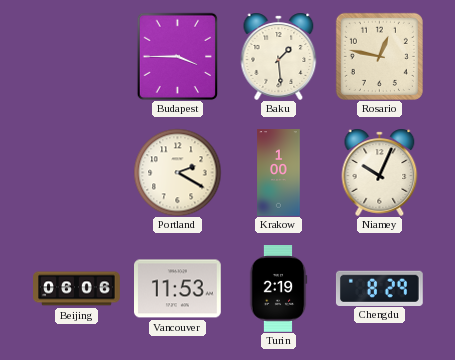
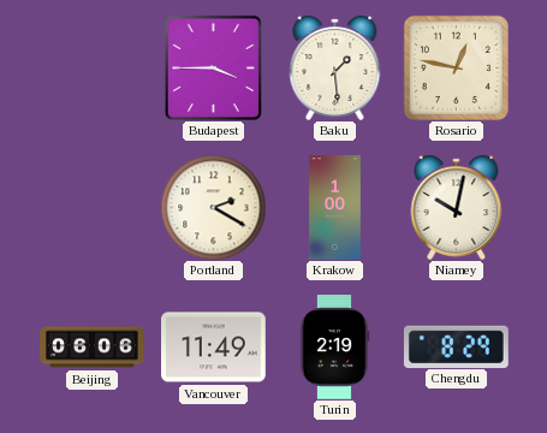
Niamey: 10:04 -> 10:02
Vancouver: 11:53 -> 11:49
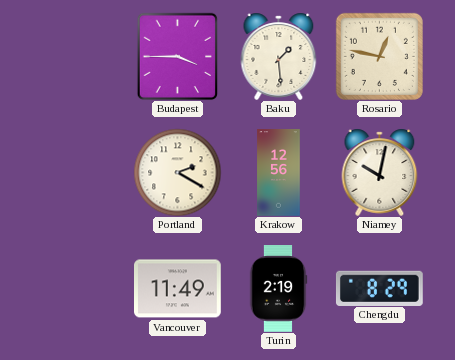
Krakow: 1:00 -> 12:56
Beijing: 06:06 -> none
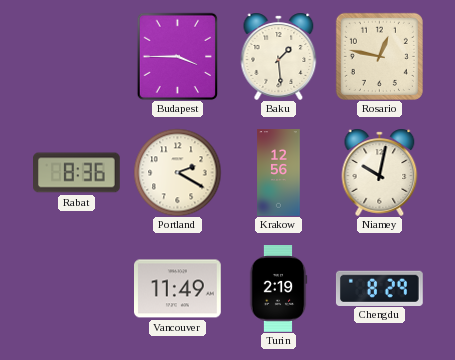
Rabat: none -> 8:36
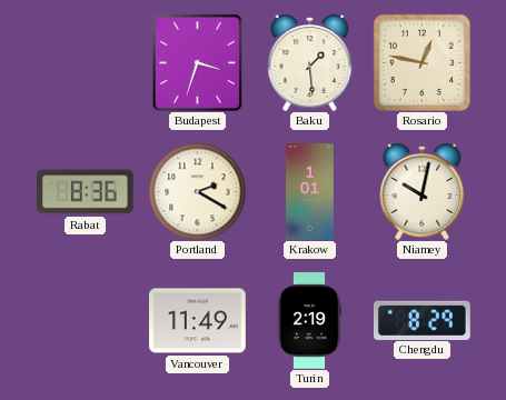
Budapest: 3:45 -> 3:33
Krakow: 12:56 -> 1:01
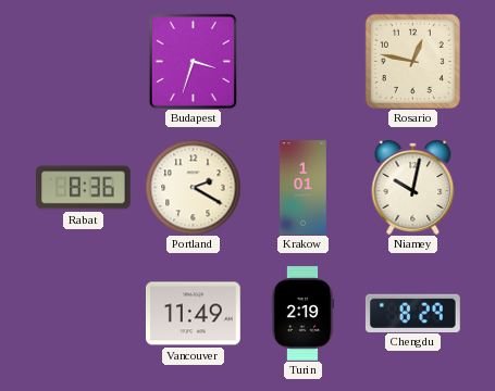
Baku: 1:29 -> none
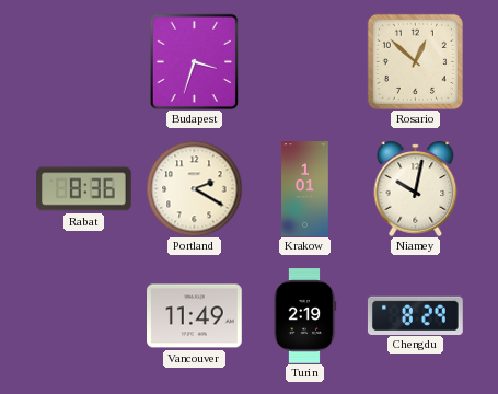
Rosario: 12:47 -> 12:52
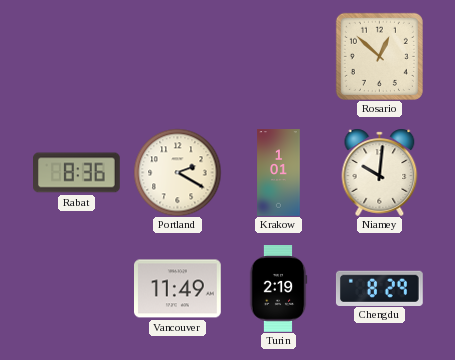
Budapest: 3:33 -> none
Niamey: 10:02 -> 10:01
